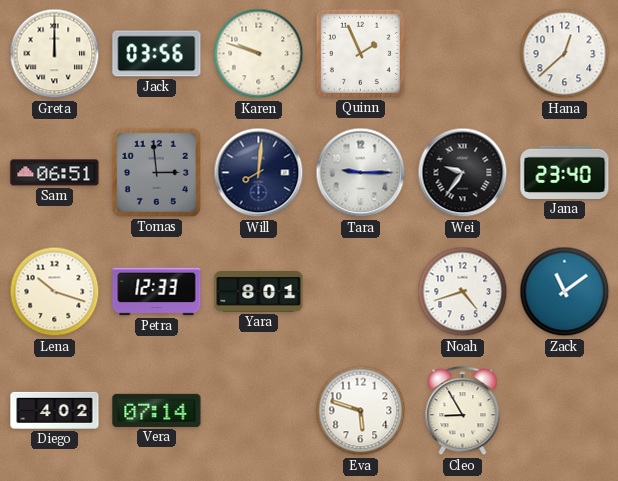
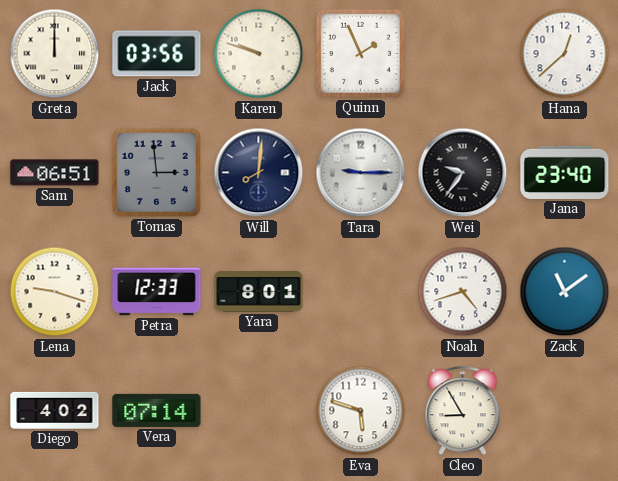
Lena: 10:18 -> 9:18
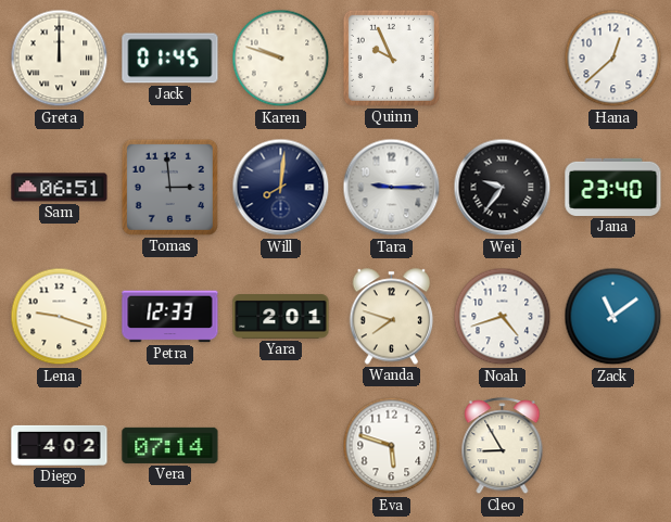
Jack: 03:56 -> 01:45
Quinn: 1:56 -> 9:56
Yara: 8:01 -> 2:01
Wanda: none -> 7:48
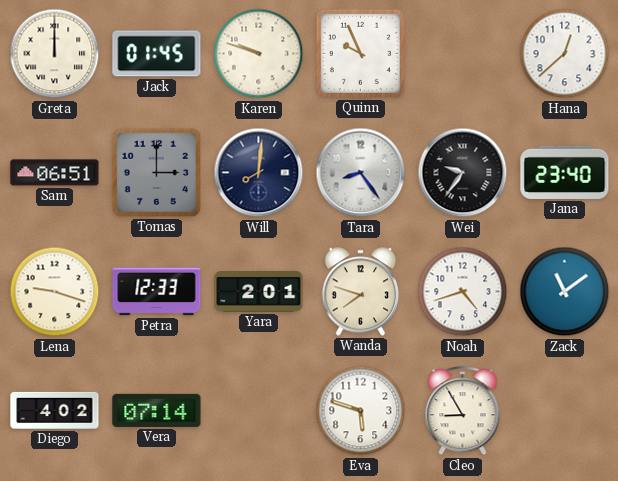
Tomas: 2:59 -> 3:00
Tara: 9:15 -> 8:24
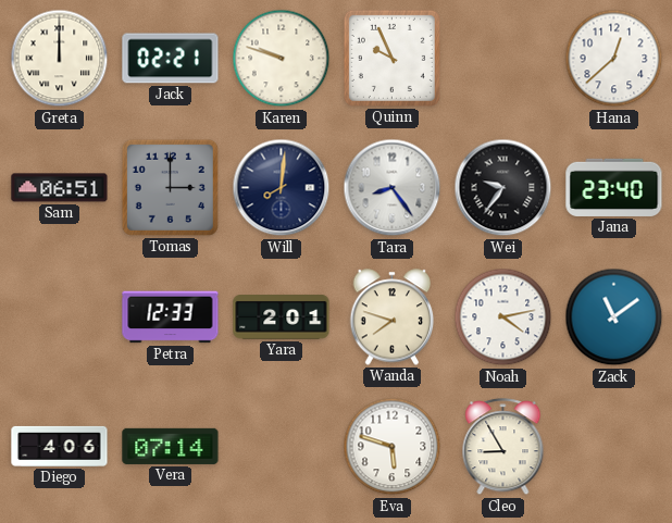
Jack: 01:45 -> 02:21
Lena: 9:18 -> none
Noah: 4:42 -> 4:13
Diego: 4:02 -> 4:06
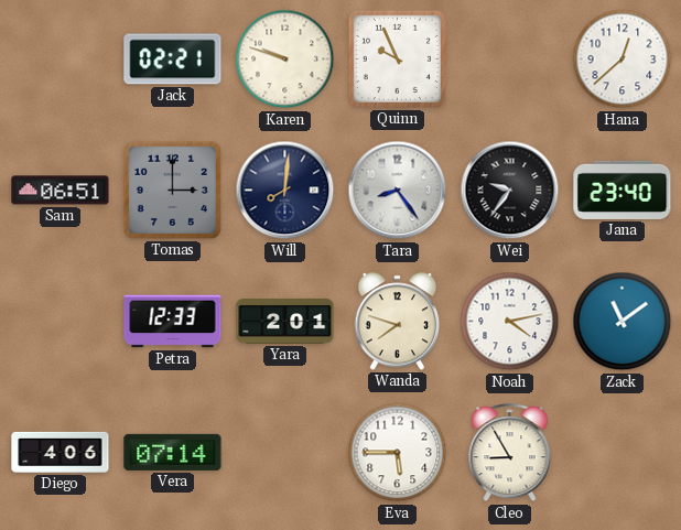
Greta: 12:00 -> none
Eva: 5:48 -> 5:45
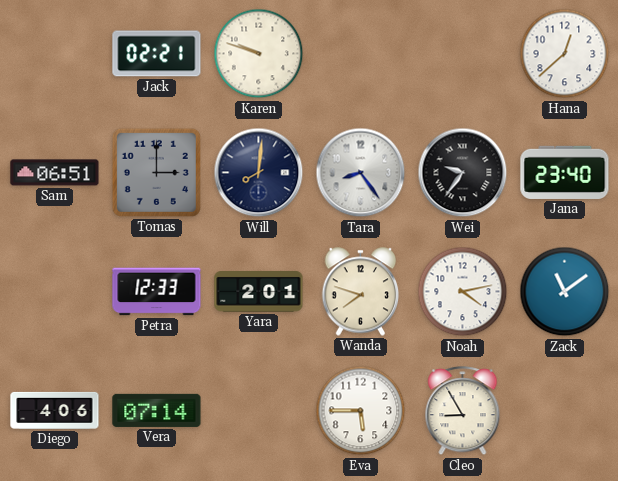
Quinn: 9:56 -> none
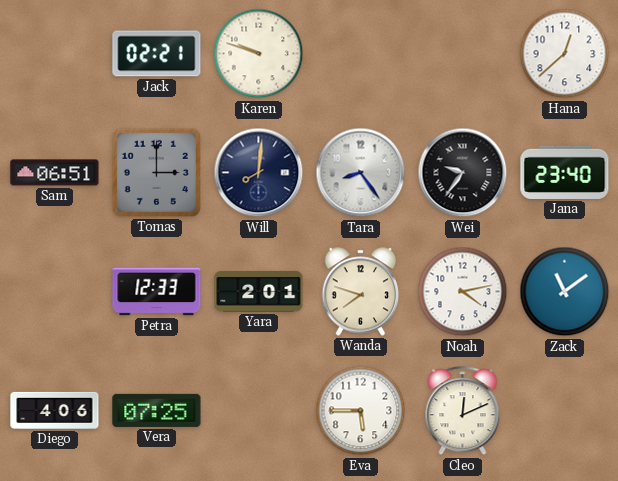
Vera: 07:14 -> 07:25
Cleo: 8:55 -> 12:11
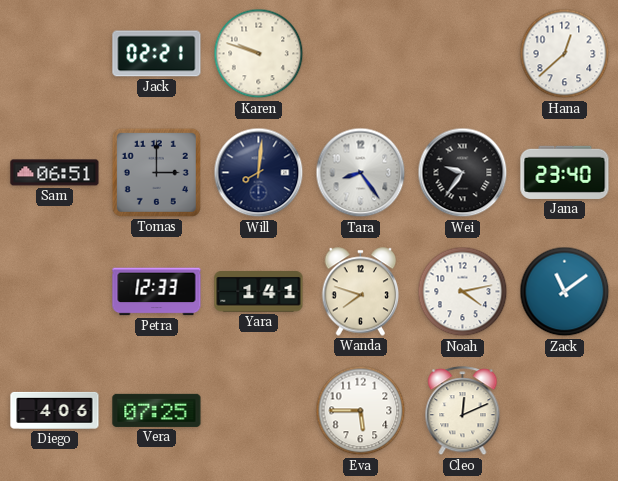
Yara: 2:01 -> 1:41
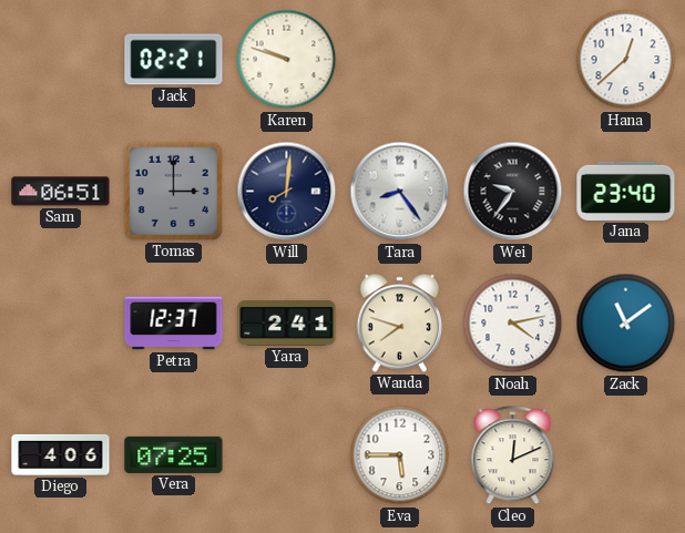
Petra: 12:33 -> 12:37
Yara: 1:41 -> 2:41
